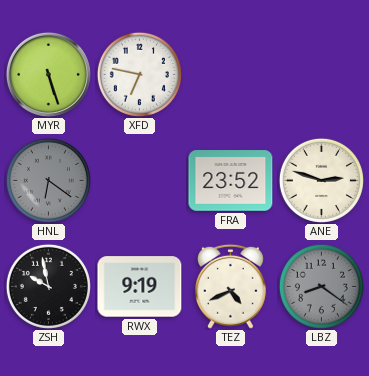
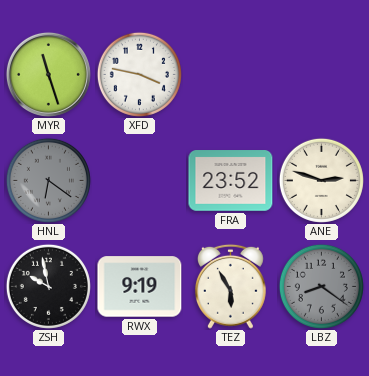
MYR: 5:27 -> 11:27
XFD: 6:47 -> 3:47
TEZ: 4:41 -> 5:55
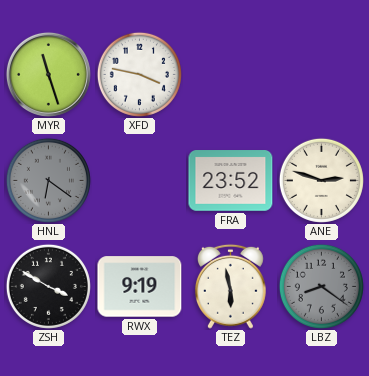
ZSH: 9:58 -> 3:50
TEZ: 5:55 -> 5:58
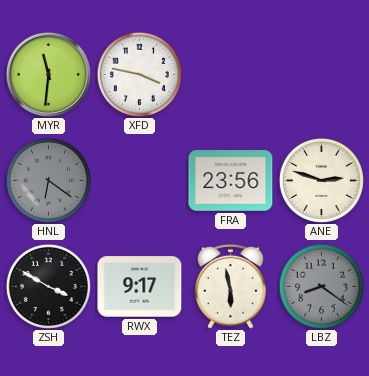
MYR: 11:27 -> 11:31
FRA: 23:52 -> 23:56
RWX: 9:19 -> 9:17
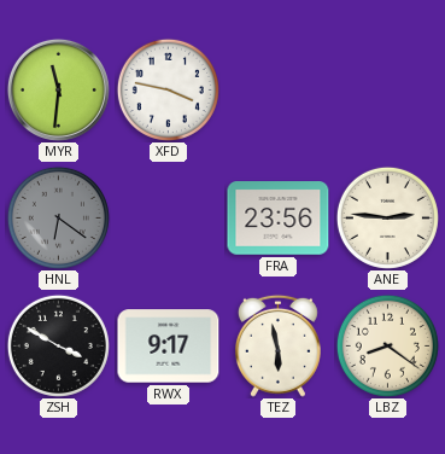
ANE: 2:48 -> 2:46
LBZ dial: grey -> cream
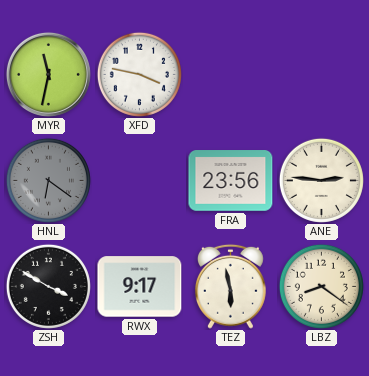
MYR: 11:31 -> 11:32
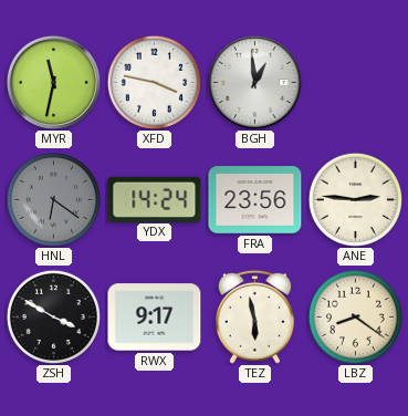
BGH: none -> 12:59
YDX: none -> 14:24
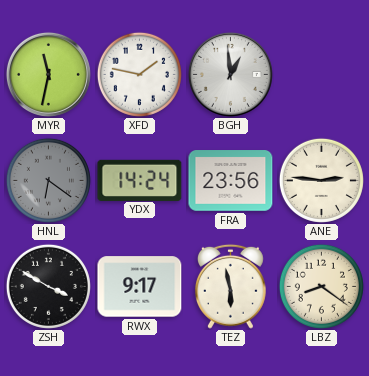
XFD: 3:47 -> 1:47
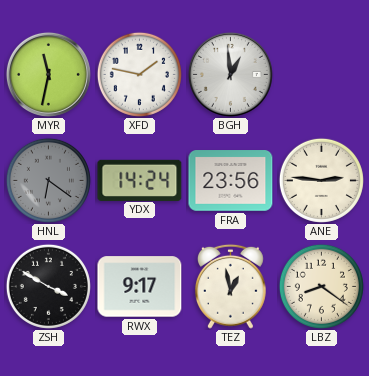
TEZ: 5:58 -> 12:58
